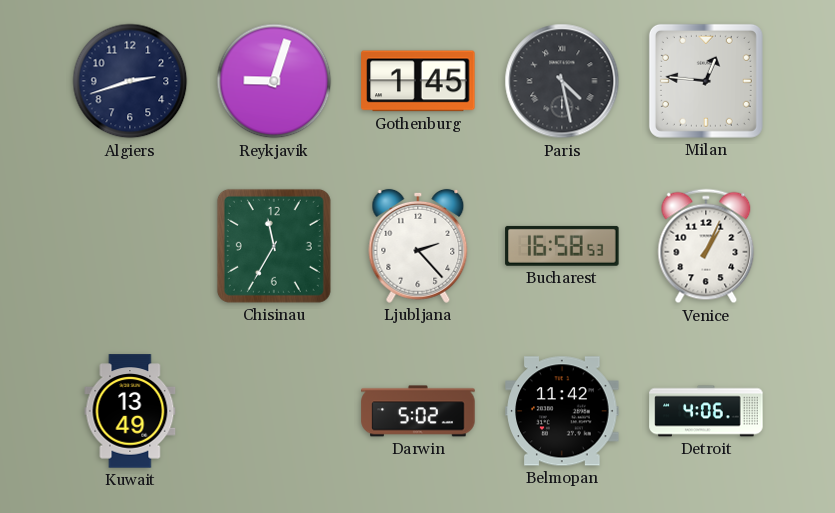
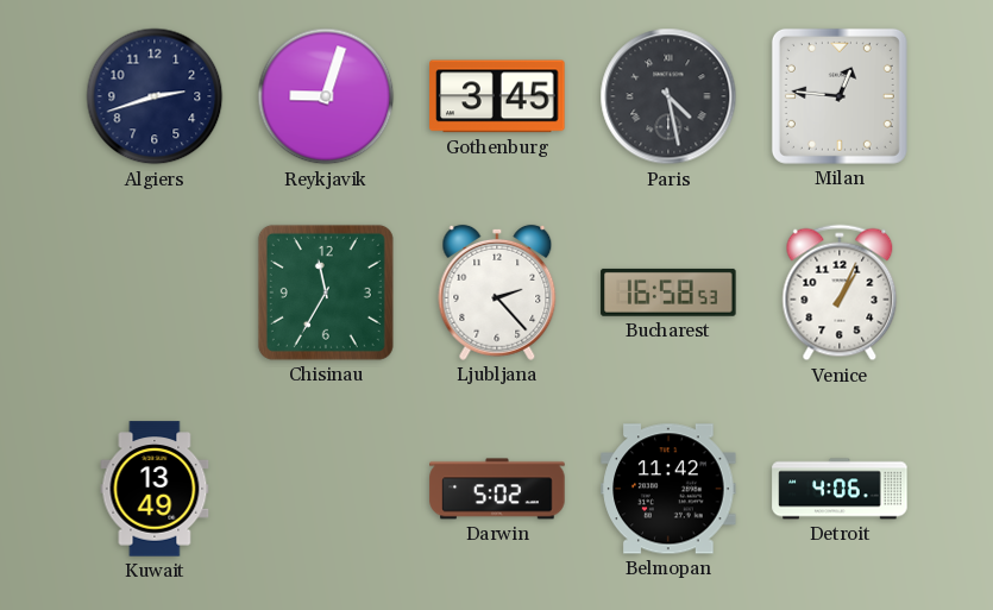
Gothenburg: 1:45 -> 3:45
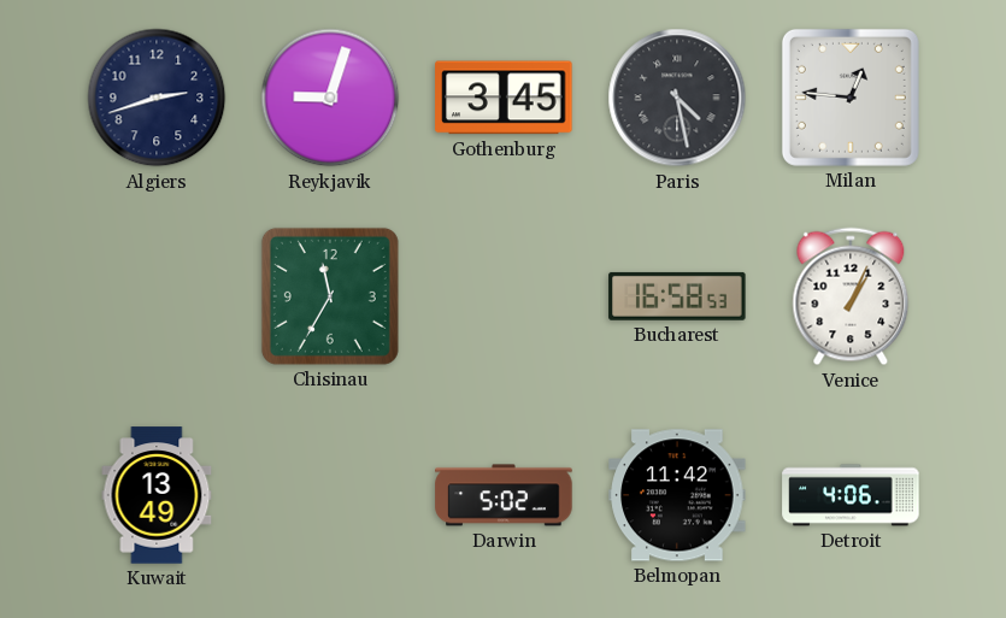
Ljubljana: 2:23 -> none
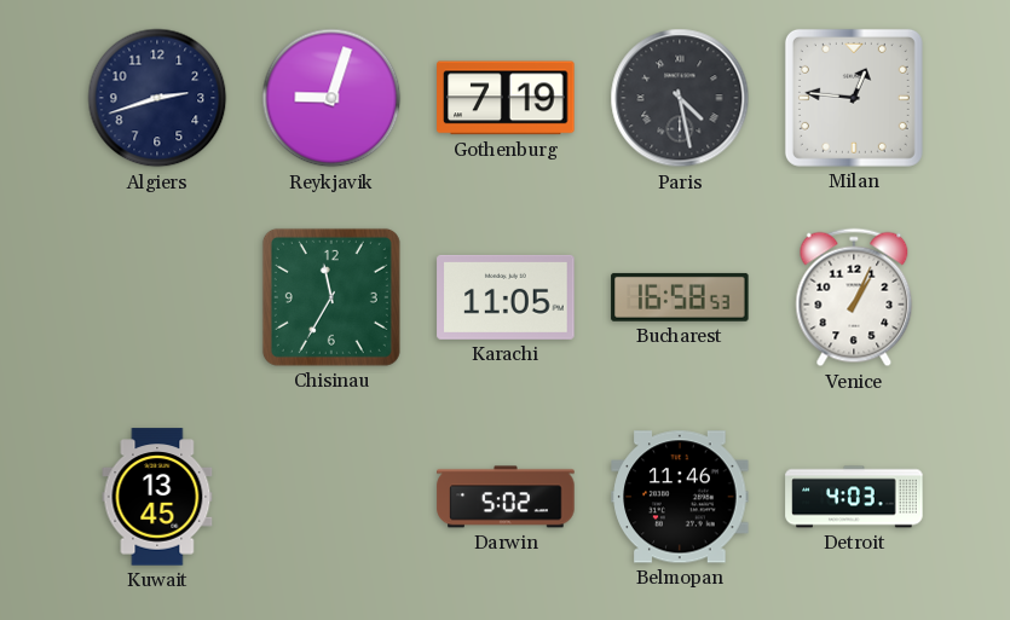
Gothenburg: 3:45 -> 7:19
Karachi: none -> 11:05
Kuwait: 13:49 -> 13:45
Belmopan: 11:42 -> 11:46
Detroit: 4:06 -> 4:03
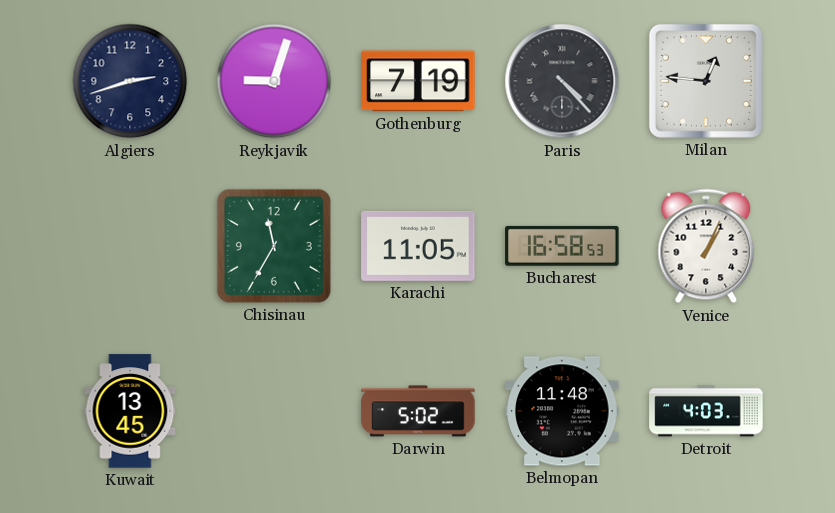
Paris: 4:28 -> 4:23
Belmopan: 11:46 -> 11:48
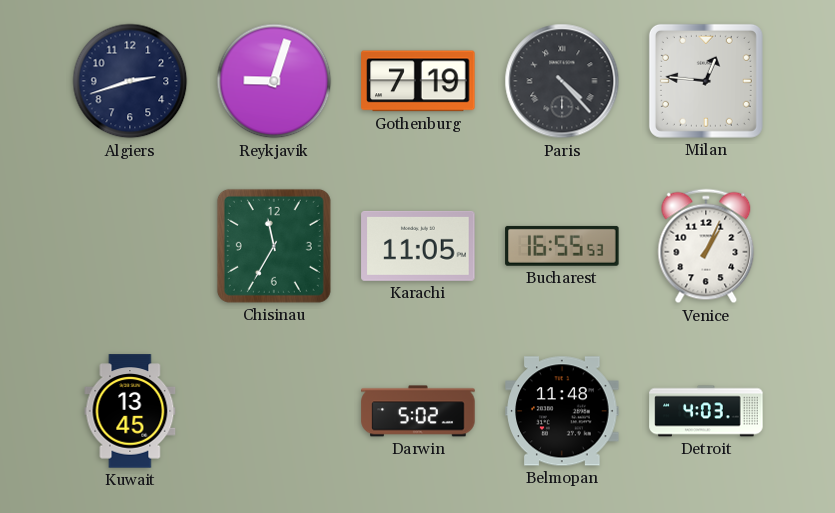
Bucharest: 16:58 -> 16:55
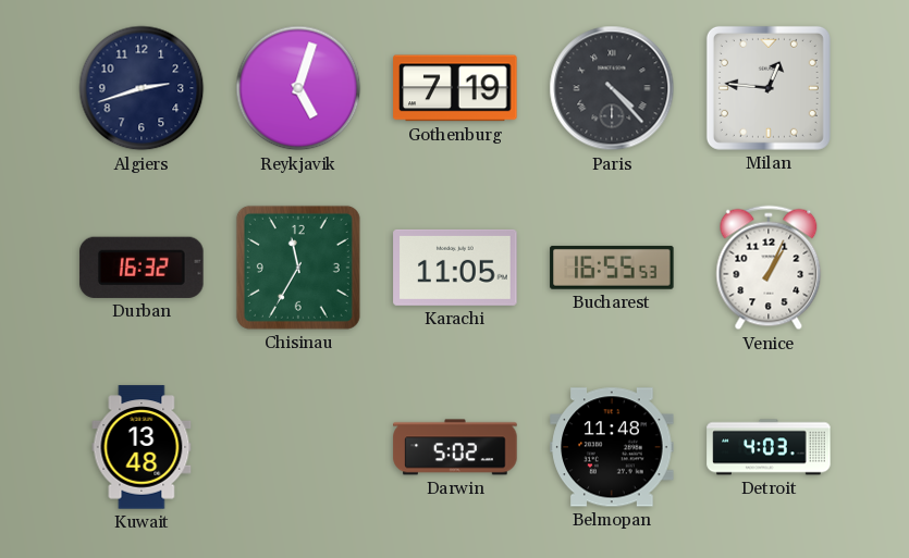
Reykjavik: 9:03 -> 5:03
Durban: none -> 16:32
Kuwait: 13:45 -> 13:48
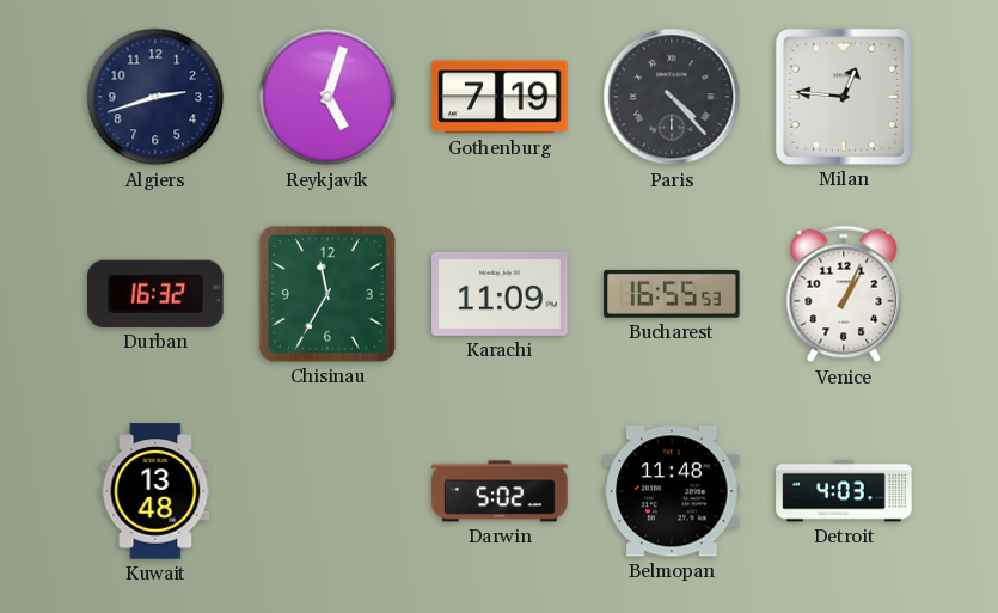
Karachi: 11:05 -> 11:09
